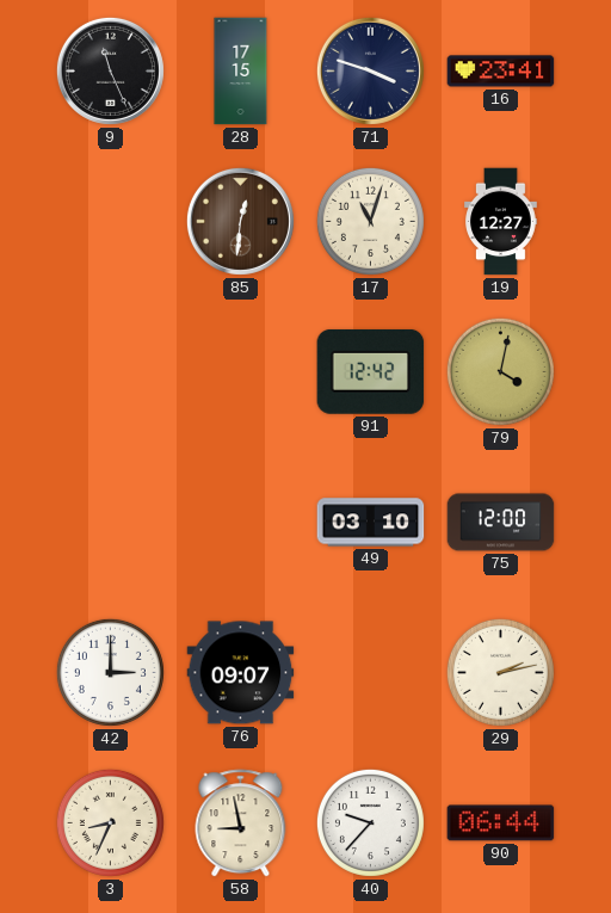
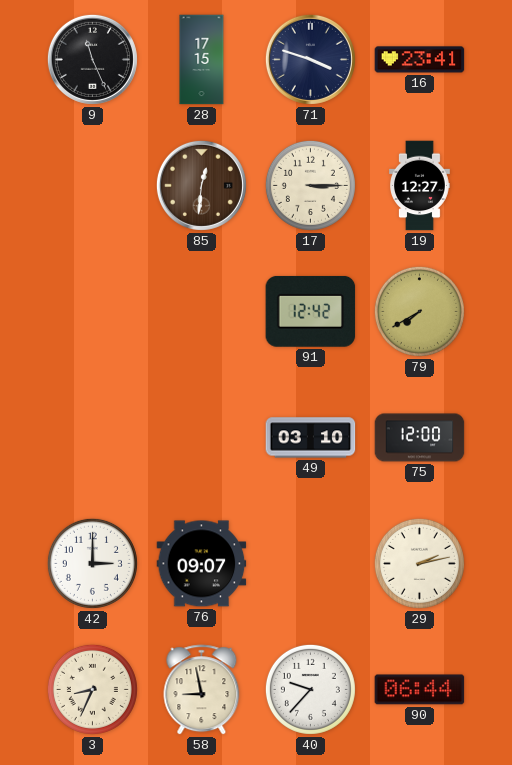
17: 11:03 -> 3:15
79: 4:02 -> 7:40
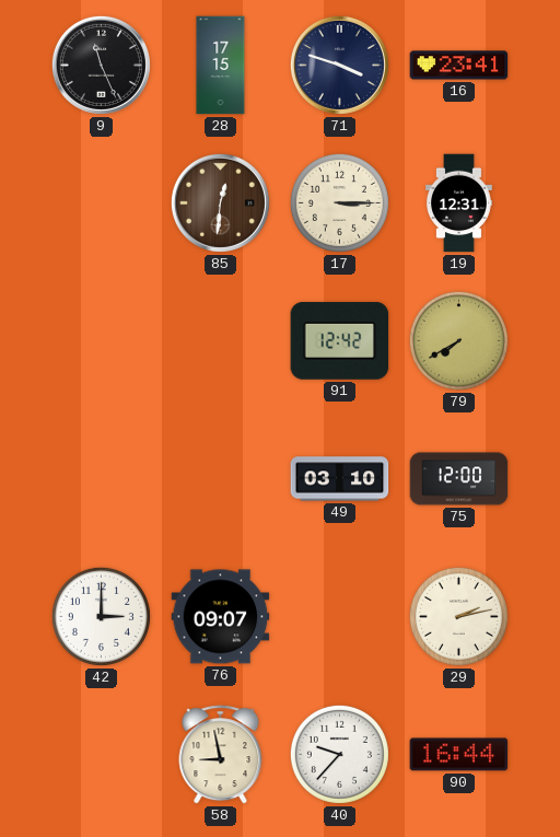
19: 12:27 -> 12:31
3: 8:34 -> none
90: 06:44 -> 16:44
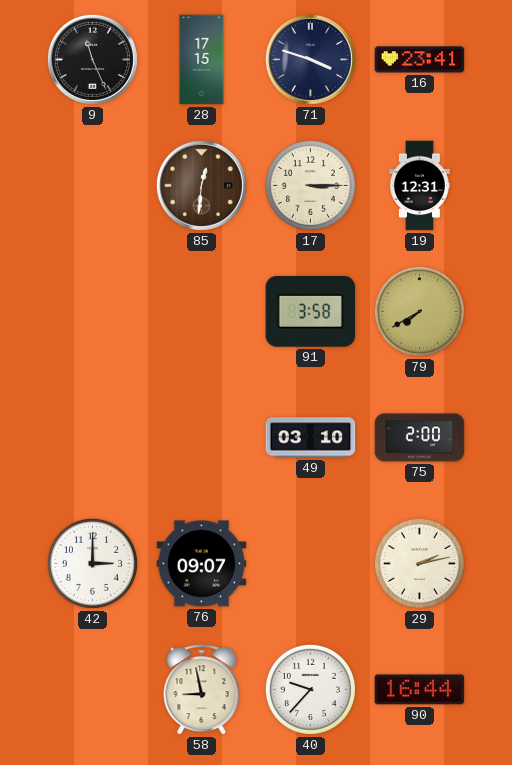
91: 12:42 -> 3:58
75: 12:00 -> 2:00
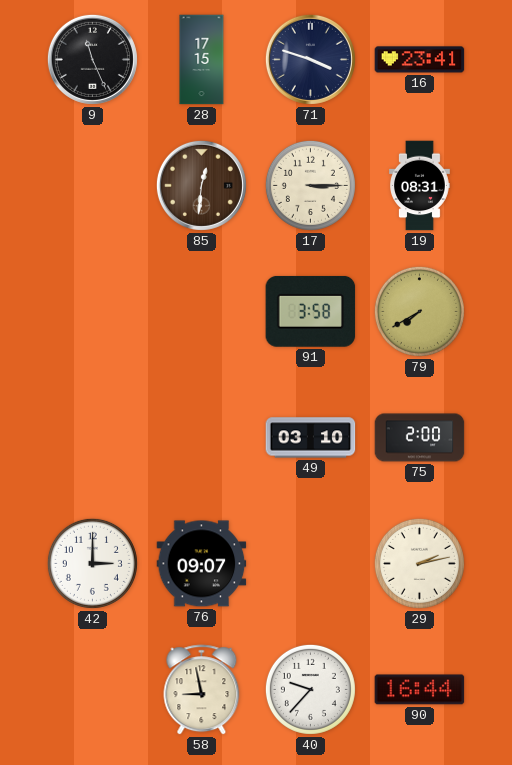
19: 12:31 -> 08:31
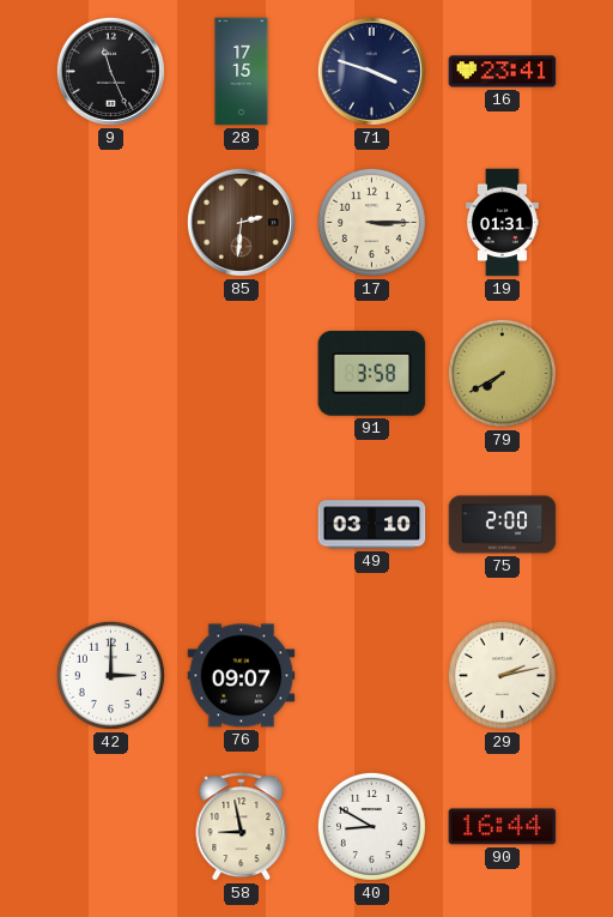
85: 12:31 -> 2:31
19: 08:31 -> 01:31
40: 9:37 -> 8:50
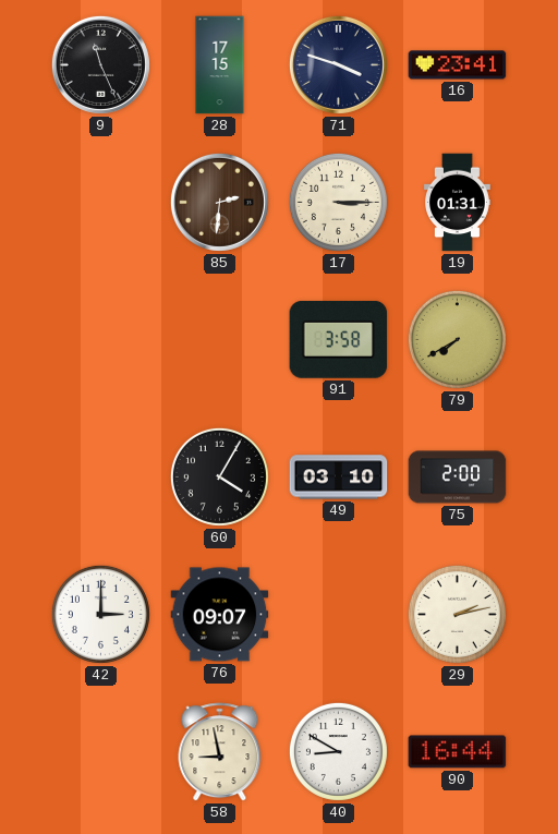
60: none -> 4:05
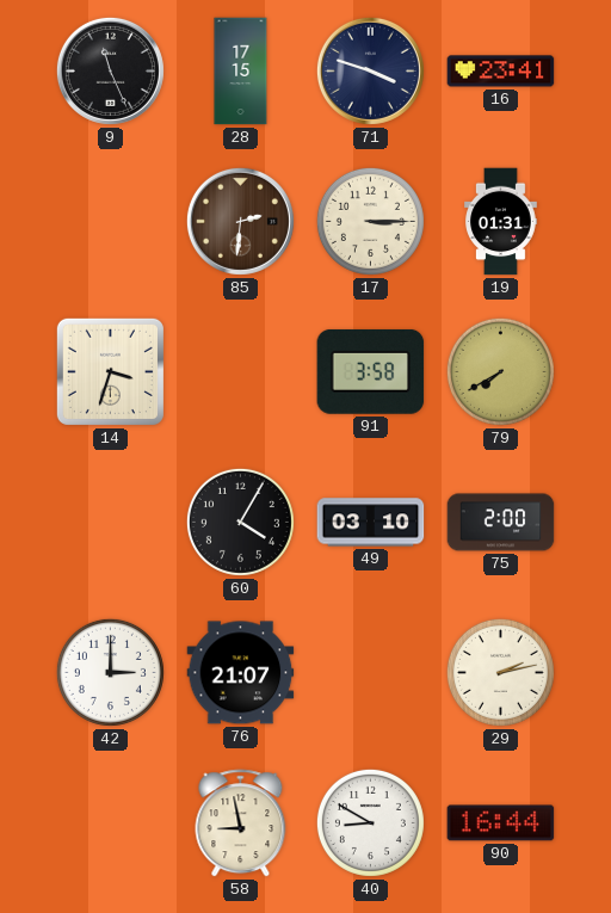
14: none -> 3:33
76: 09:07 -> 21:07
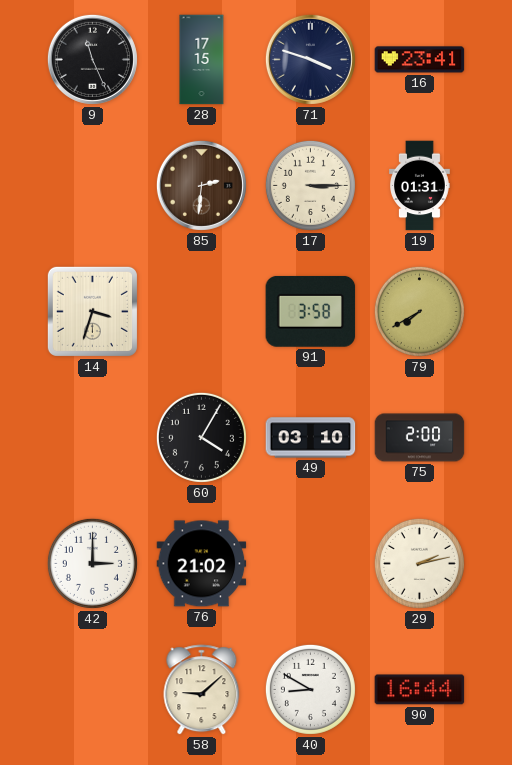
76: 21:07 -> 21:02
58: 8:58 -> 9:08
